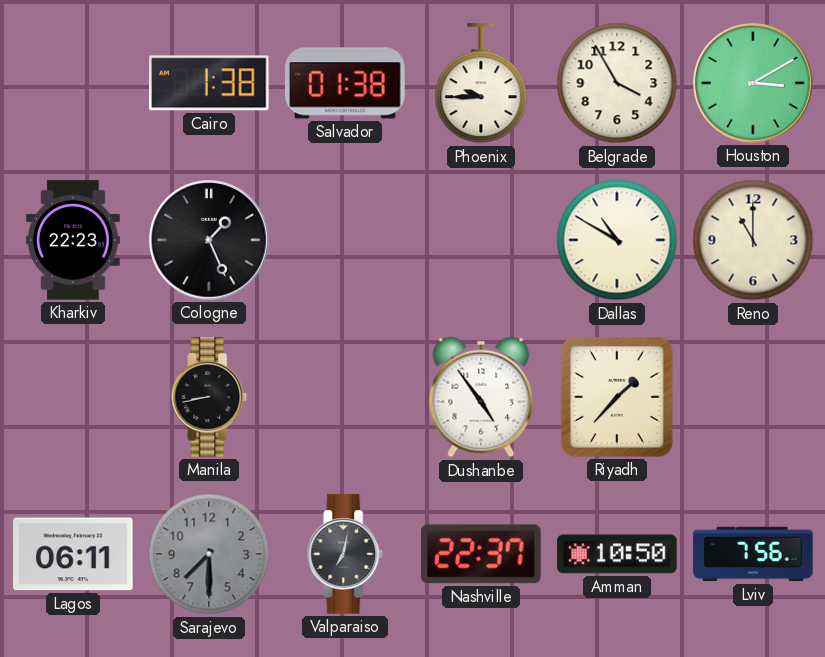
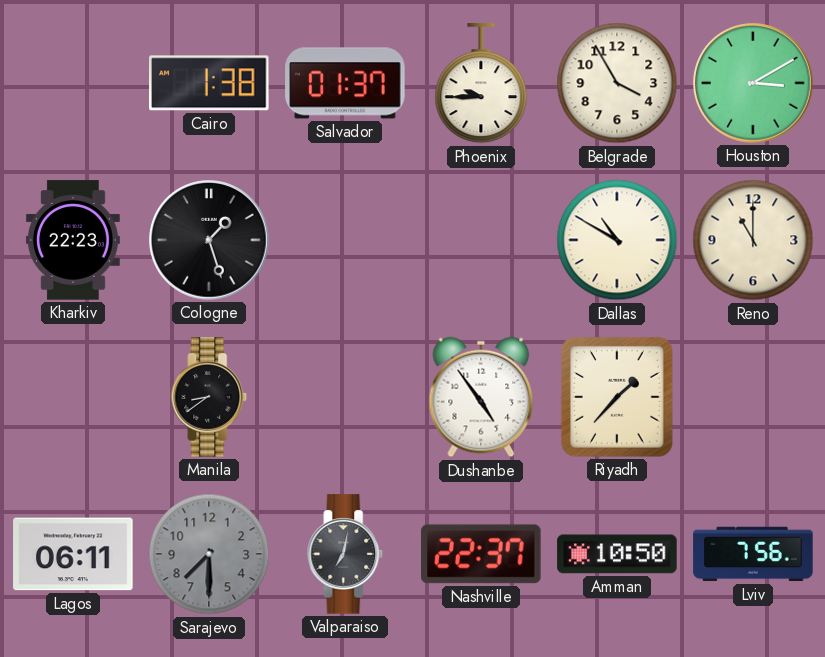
Salvador: 01:38 -> 01:37
Cologne: 1:26 -> 1:27
Manila: 8:43 -> 8:39
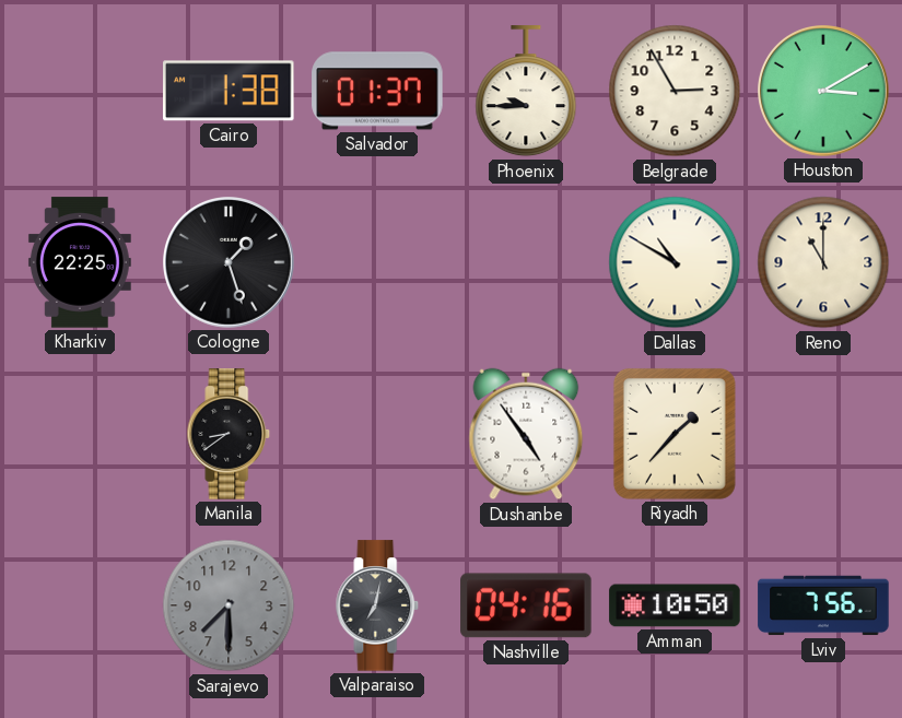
Belgrade: 3:55 -> 2:55
Kharkiv: 22:23 -> 22:25
Lagos: 06:11 -> none
Nashville: 22:37 -> 04:16
